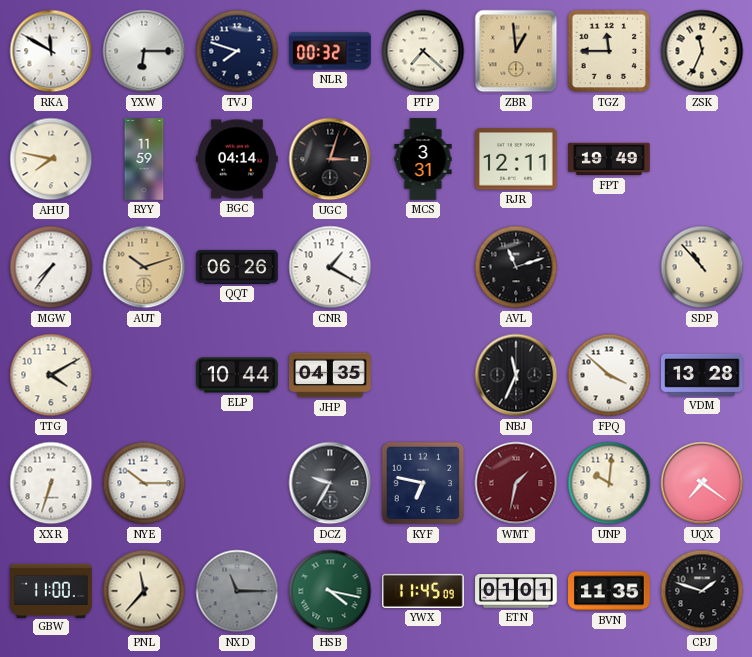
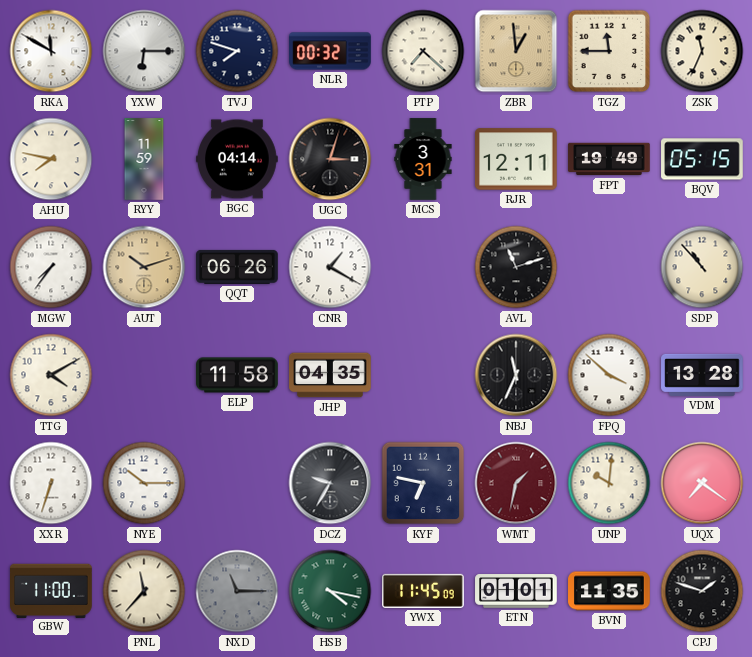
BQV: none -> 05:15
ELP: 10:44 -> 11:58
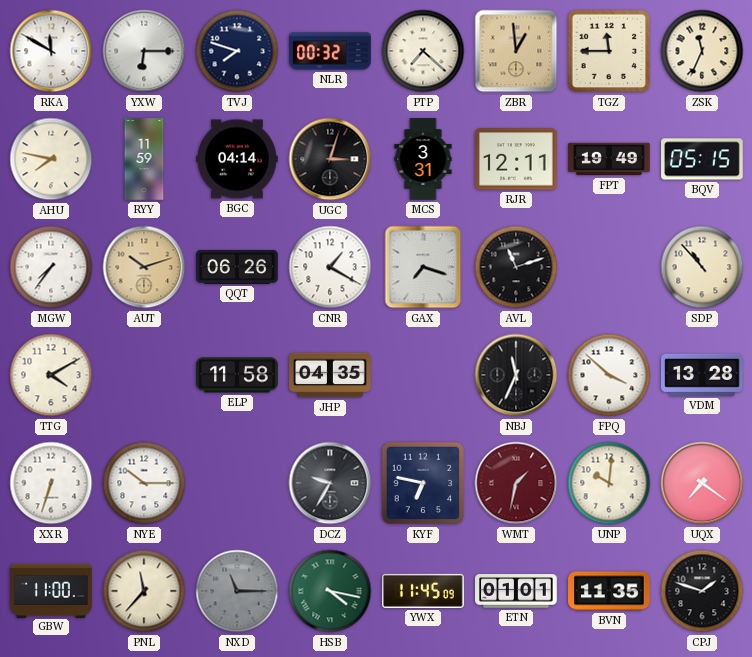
GAX: none -> 7:18
